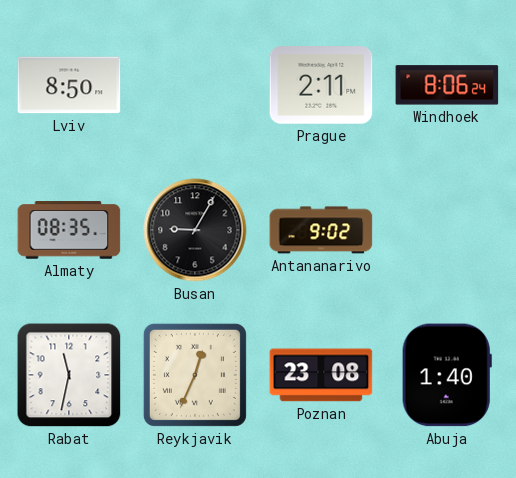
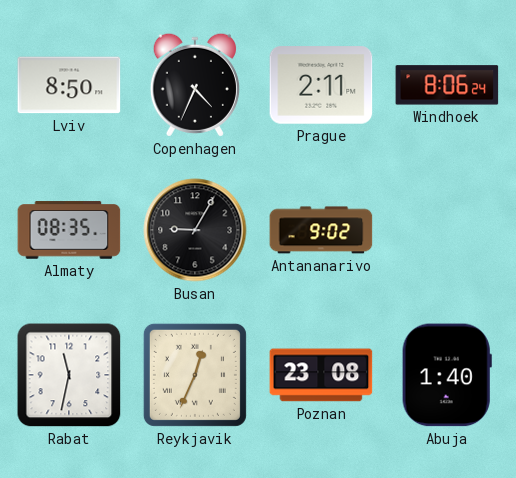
Copenhagen: none -> 4:34
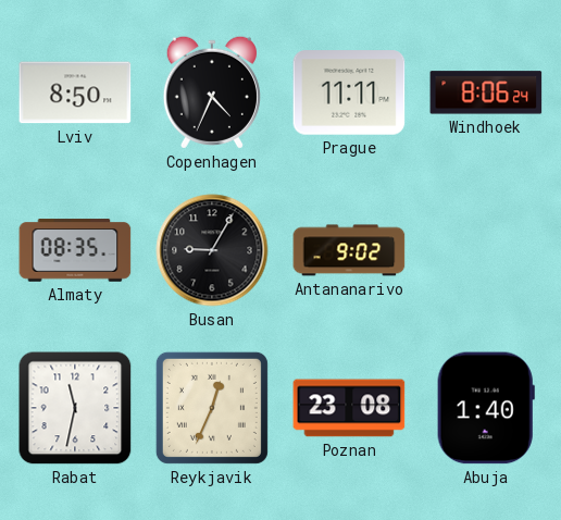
Prague: 2:11 -> 11:11
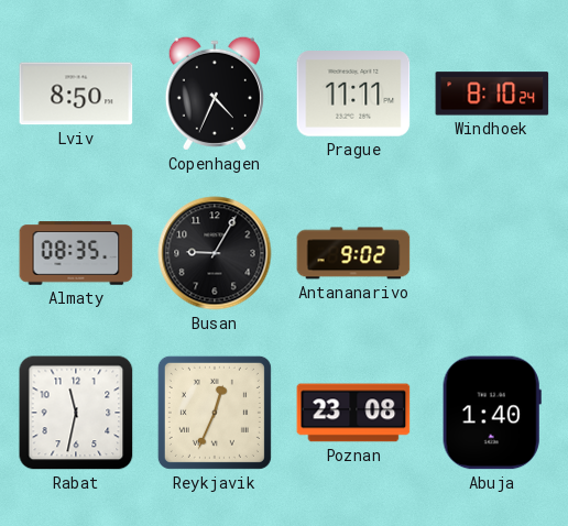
Windhoek: 8:06 -> 8:10
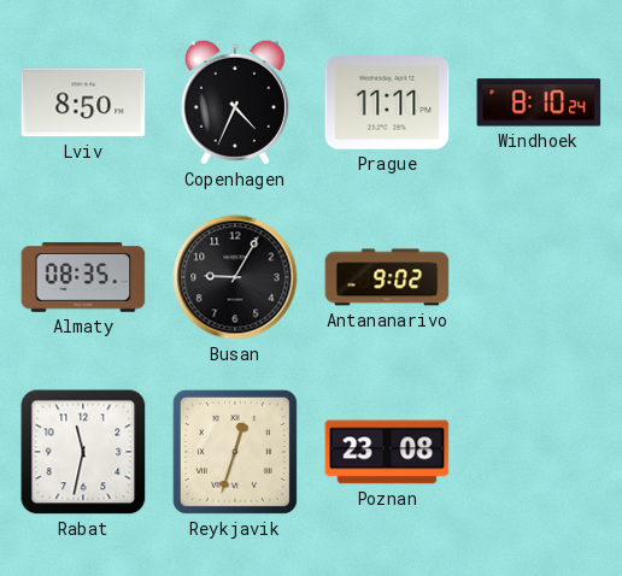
Reykjavik: 12:34 -> 12:33
Abuja: 1:40 -> none
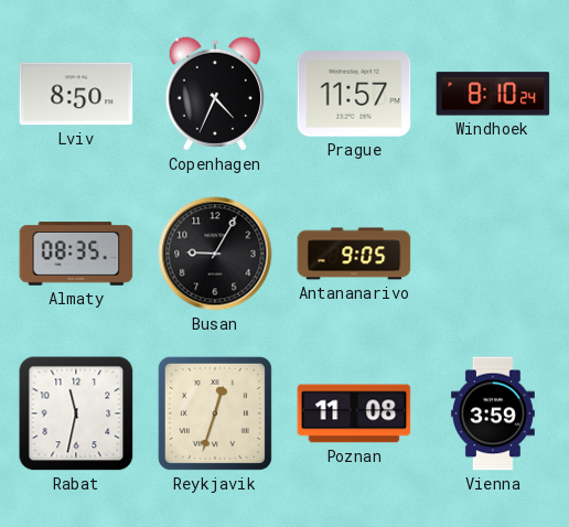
Prague: 11:11 -> 11:57
Antananarivo: 9:02 -> 9:05
Poznan: 23:08 -> 11:08
Vienna: none -> 3:59
